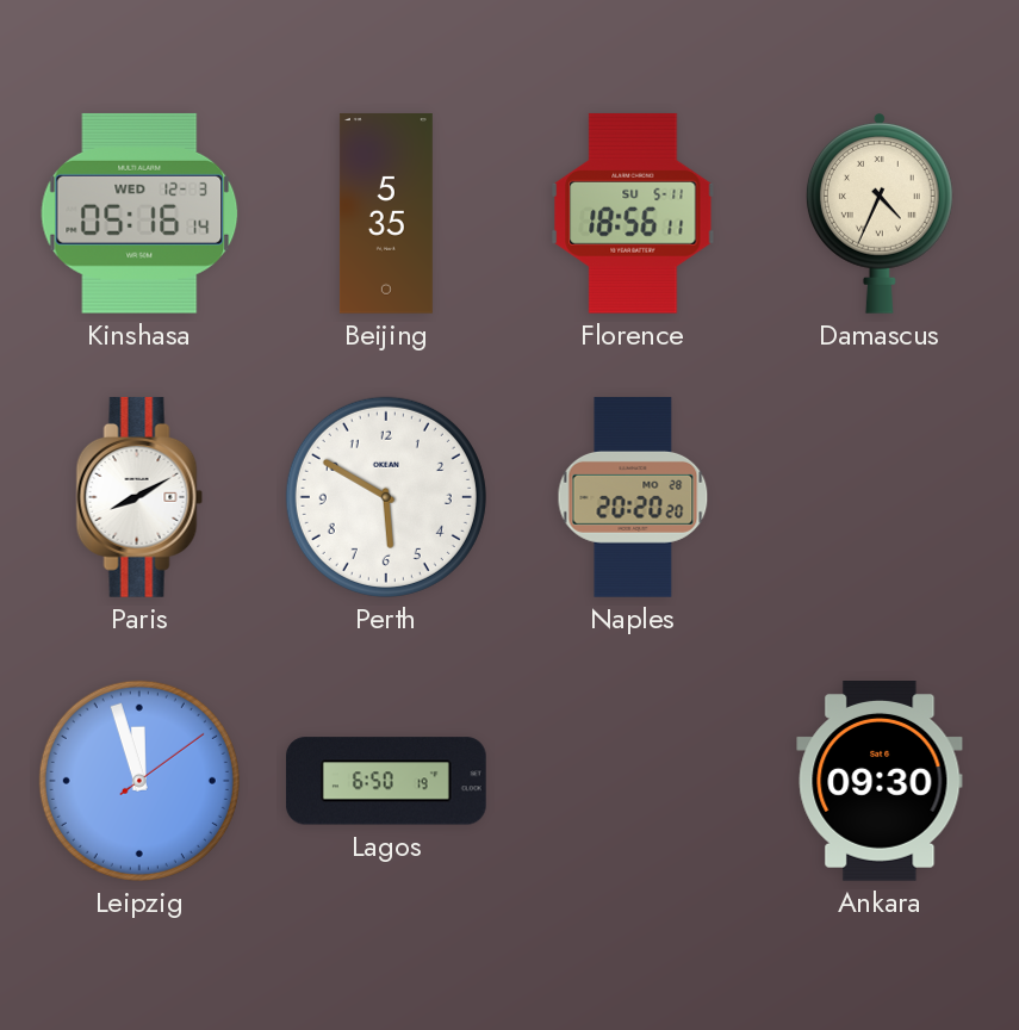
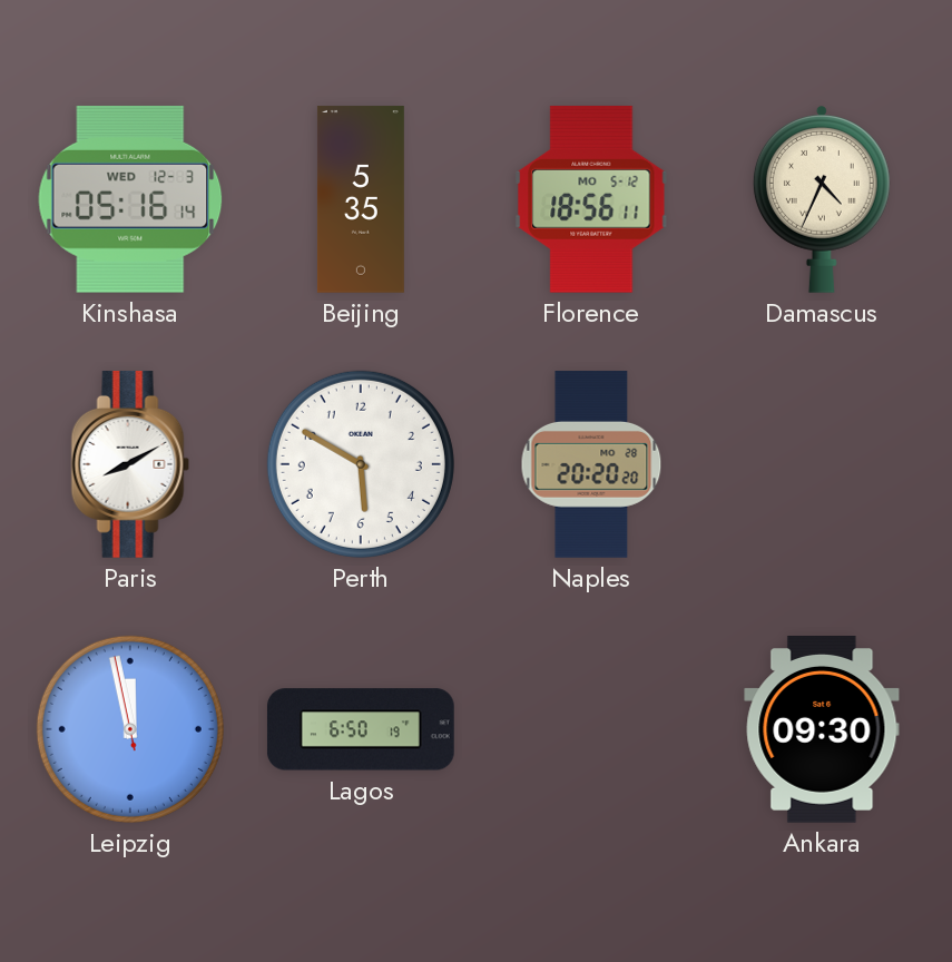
Florence date: SU 5-11 -> MO 5-12
Leipzig: 11:57:09 -> 11:57:58
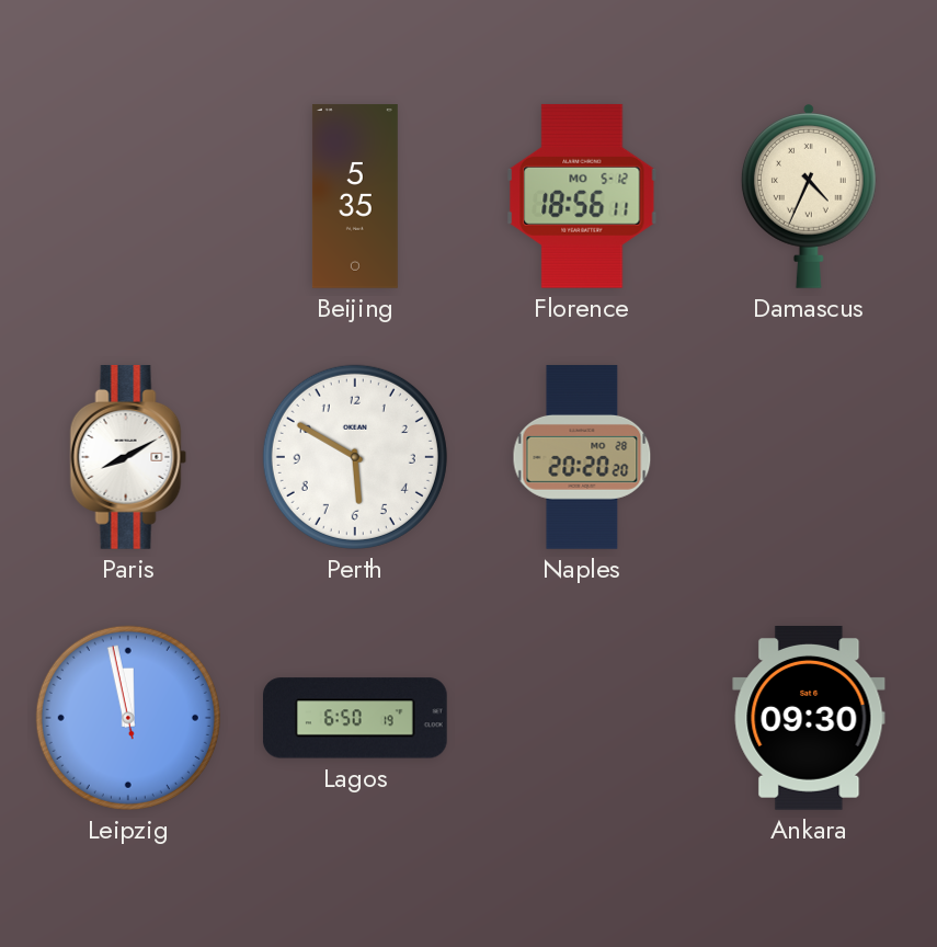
Kinshasa: 05:16 -> none
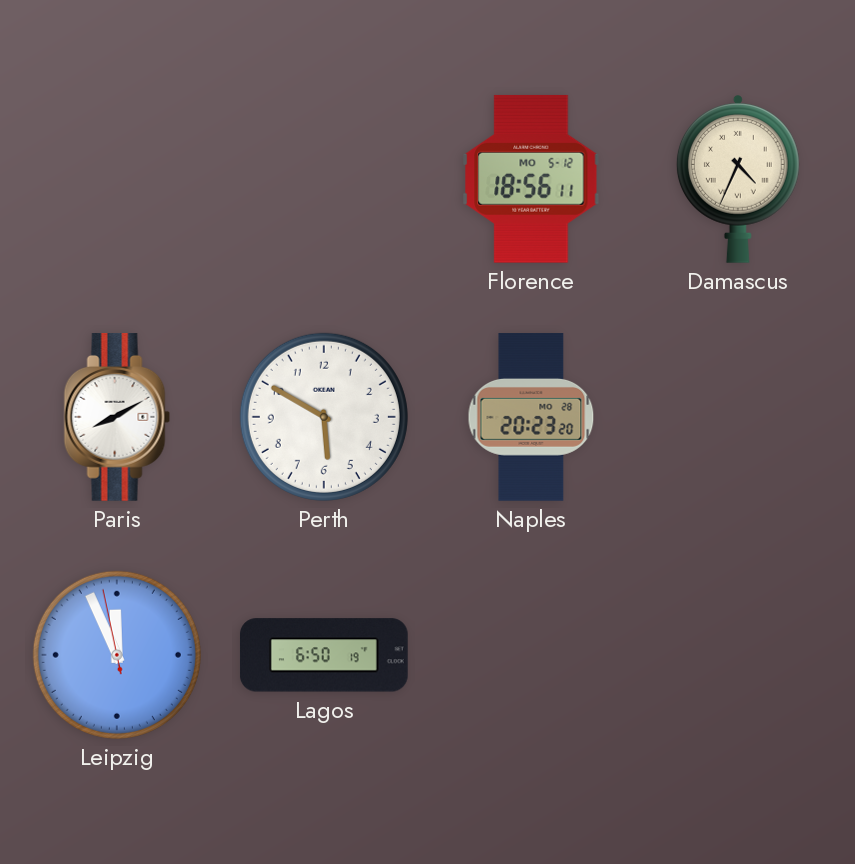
Beijing: 5:35 -> none
Naples: 20:20 -> 20:23
Leipzig: 11:57 -> 11:55
Ankara: 09:30 -> none
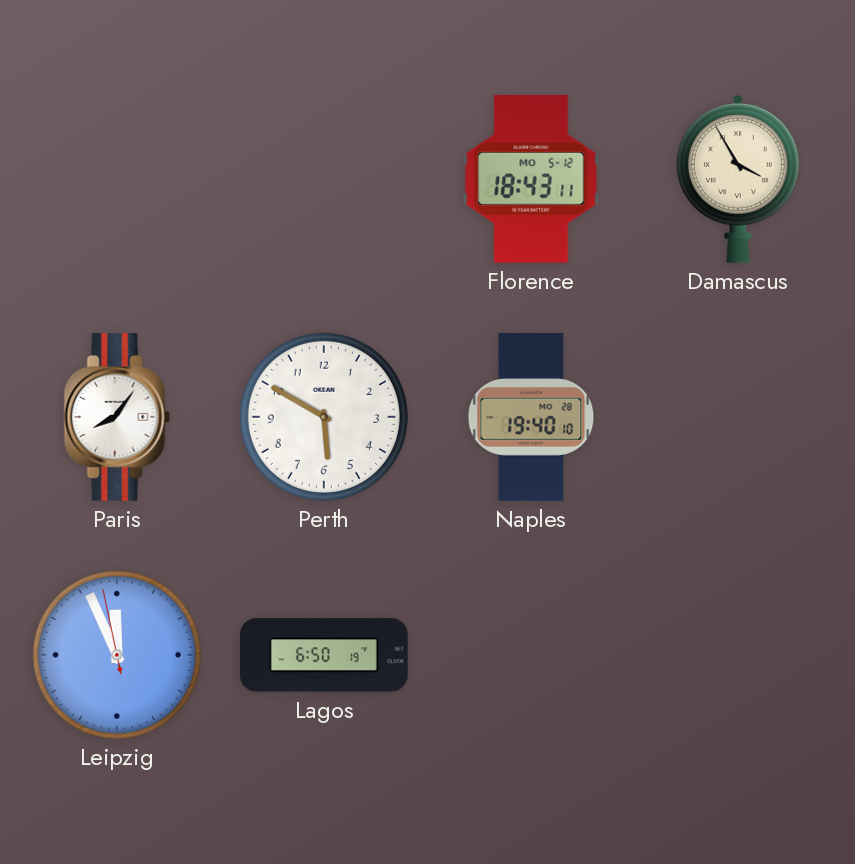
Florence: 18:56 -> 18:43
Damascus: 4:34 -> 3:55
Paris: 8:10 -> 8:06
Naples: 20:23 -> 19:40
